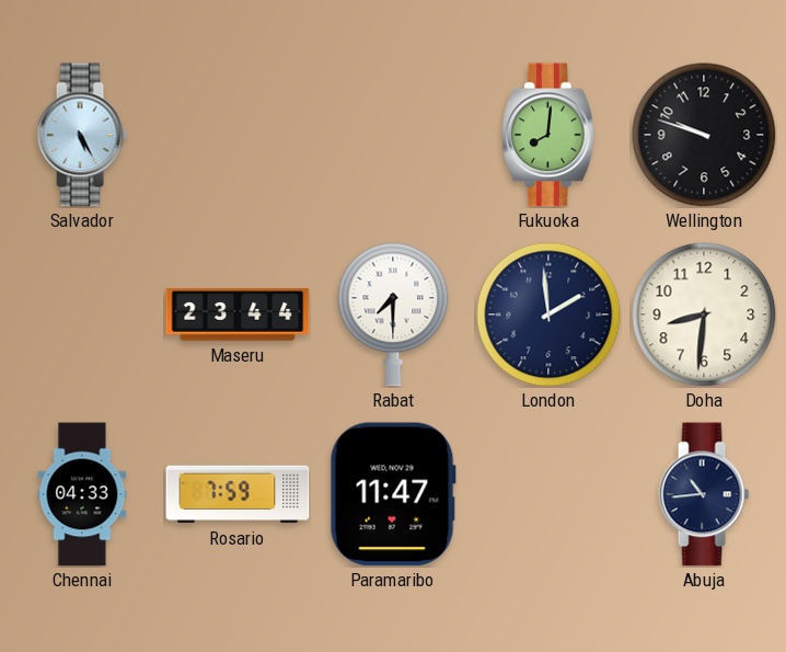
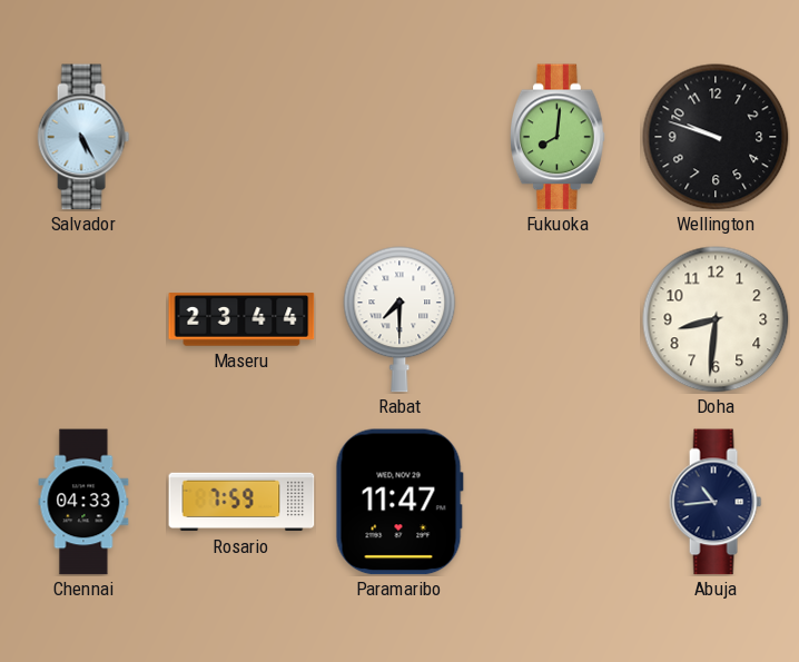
London: 1:59 -> none
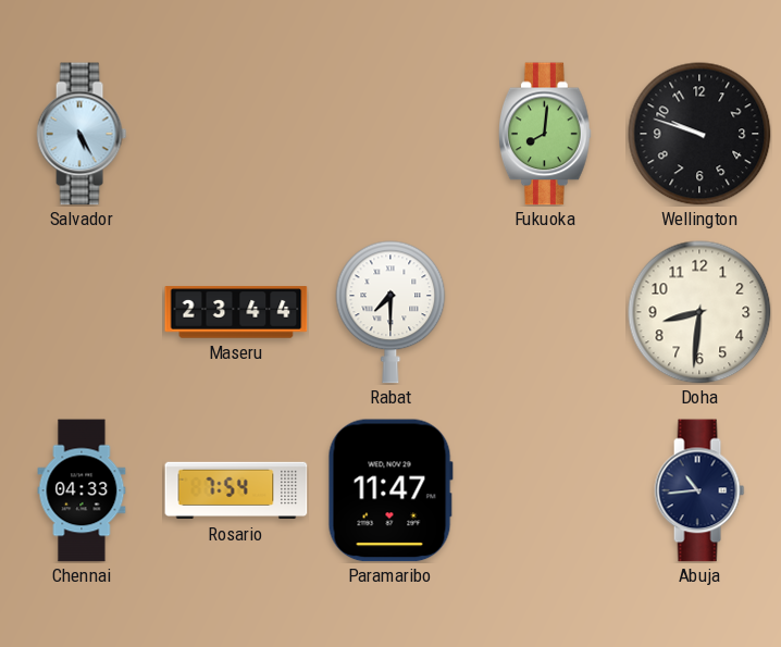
Rosario: 7:59 -> 7:54
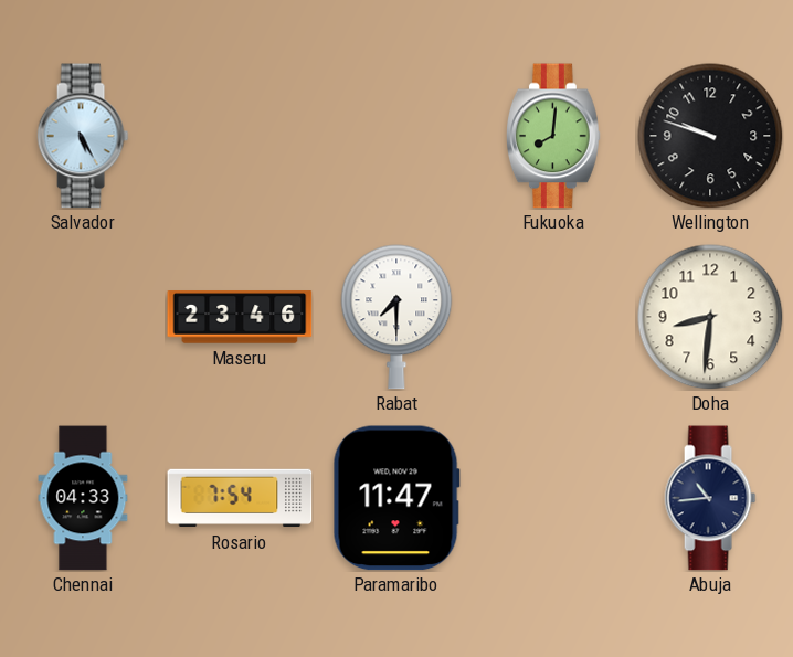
Maseru: 23:44 -> 23:46
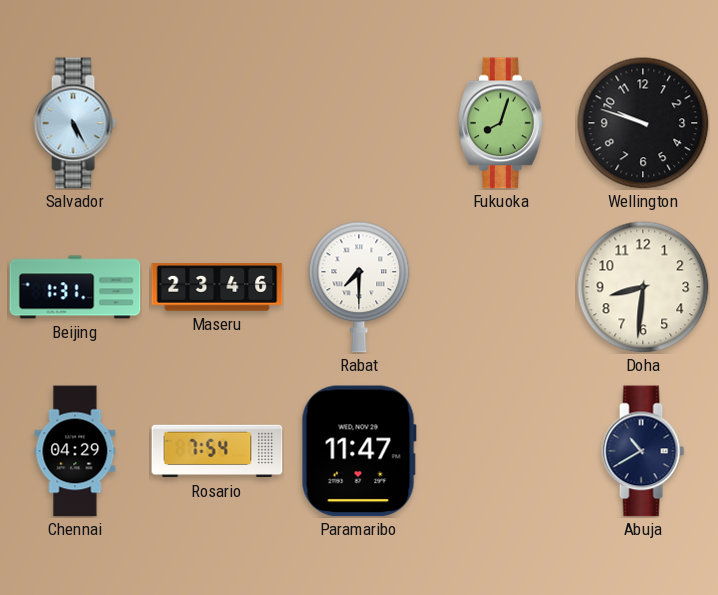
Fukuoka: 8:01 -> 8:03
Beijing: none -> 1:31
Chennai: 04:33 -> 04:29
Abuja: 10:44 -> 10:40
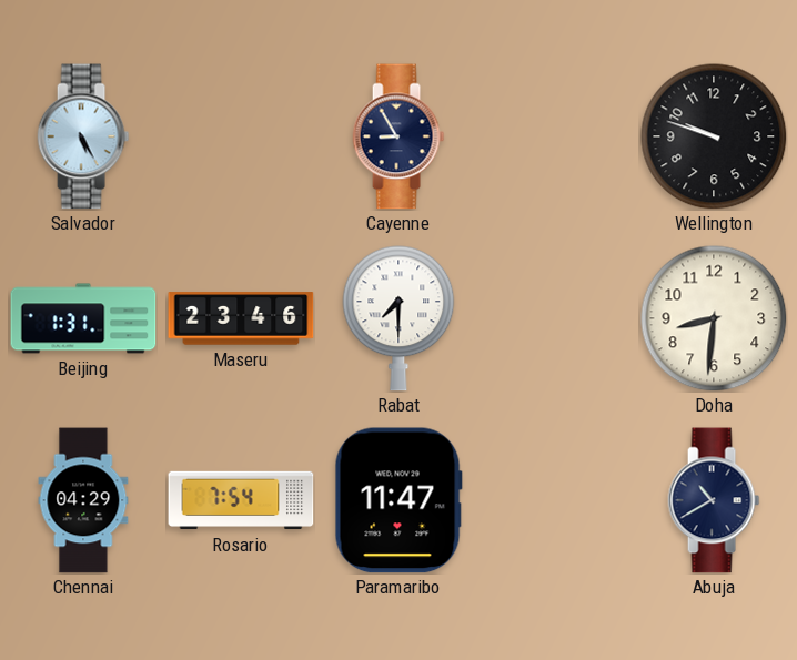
Cayenne: none -> 8:55
Fukuoka: 8:03 -> none
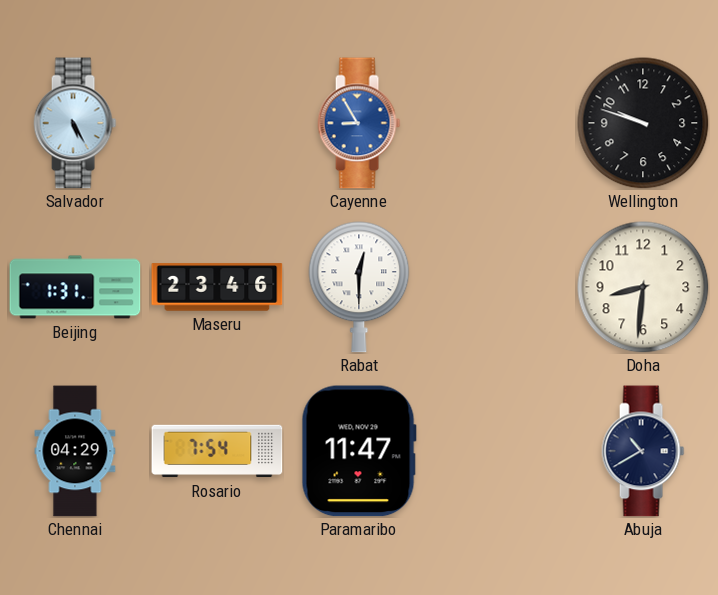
Cayenne dial: navy -> blue
Rabat: 7:30 -> 12:30
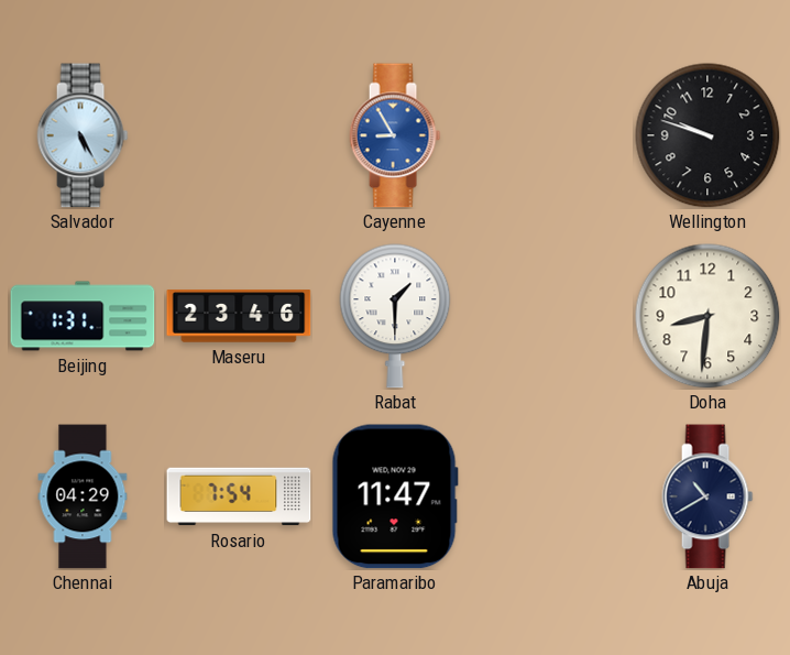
Rabat: 12:30 -> 1:30
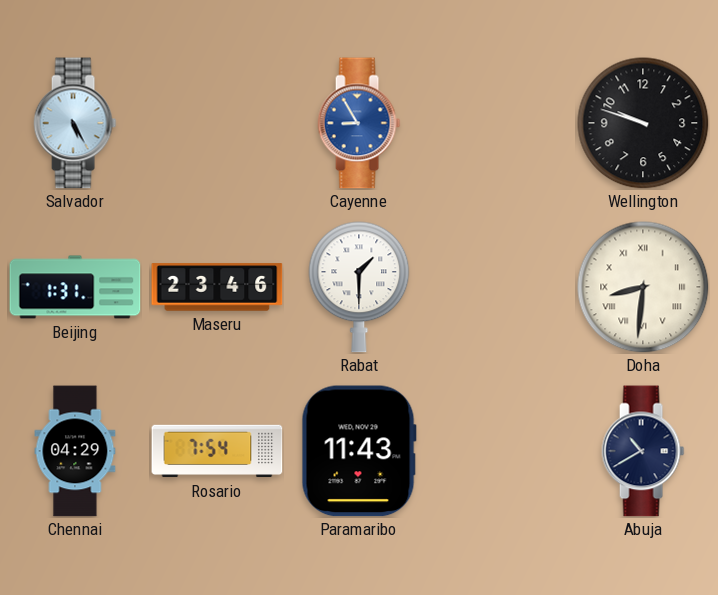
Doha numerals: Arabic -> Roman
Paramaribo: 11:47 -> 11:43
